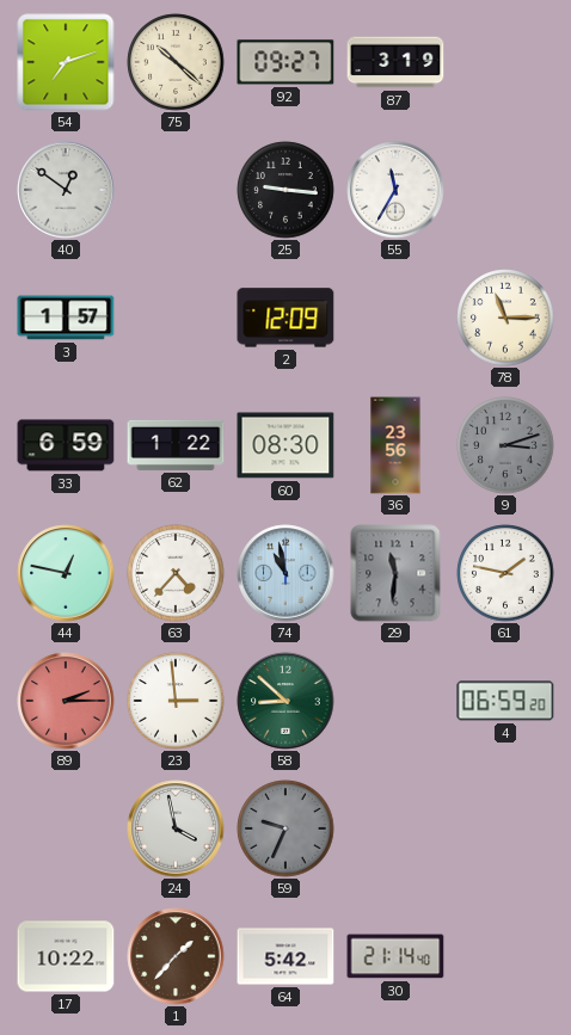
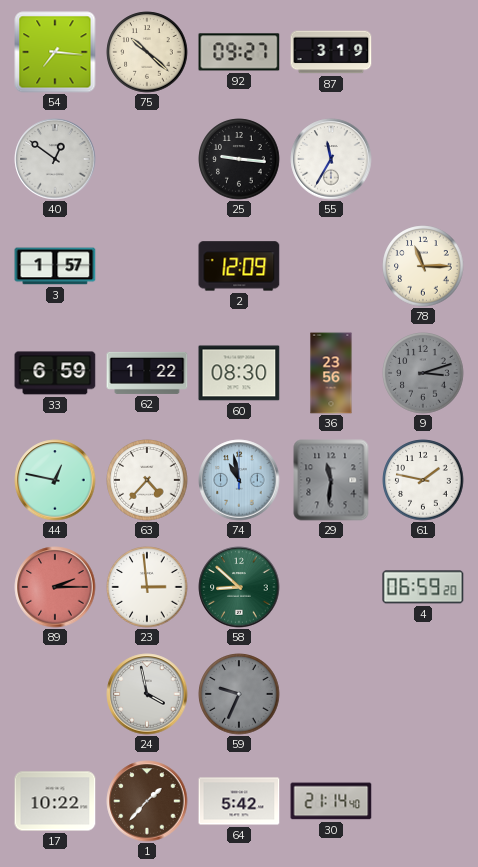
54: 7:12 -> 7:16
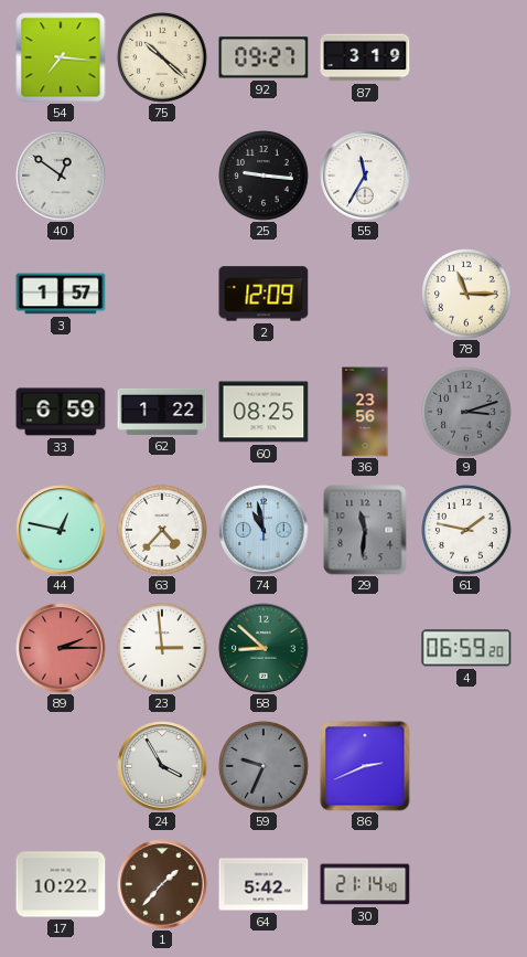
60: 08:30 -> 08:25
24: 3:58 -> 3:55
86: none -> 2:41
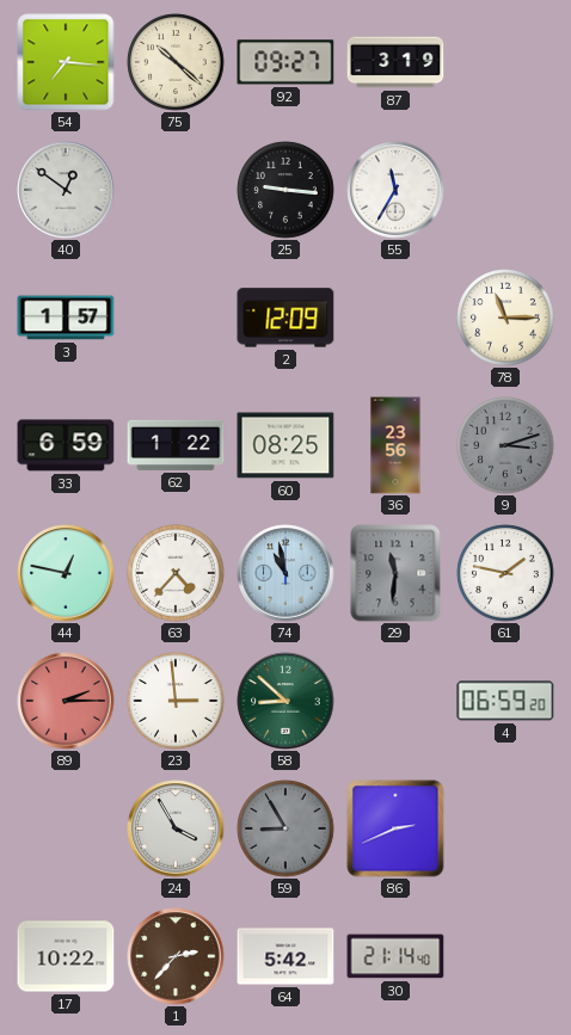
59: 9:34 -> 8:55
1: 1:37 -> 2:37
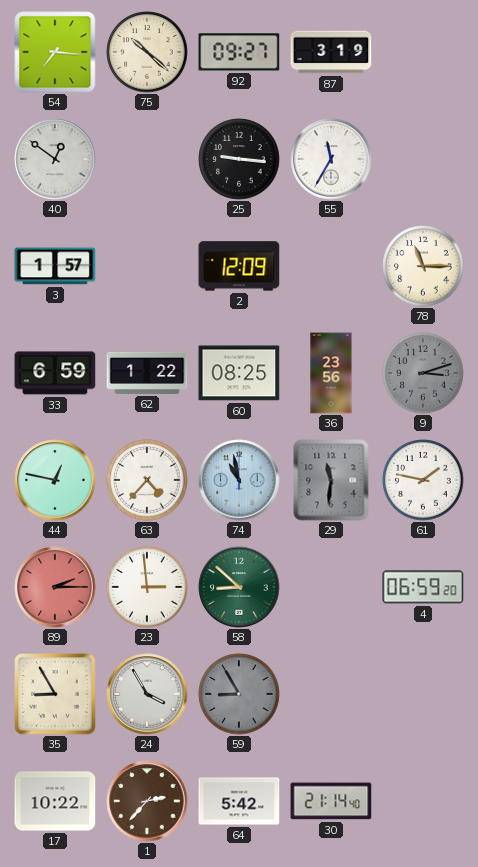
35: none -> 8:55
86: 2:41 -> none
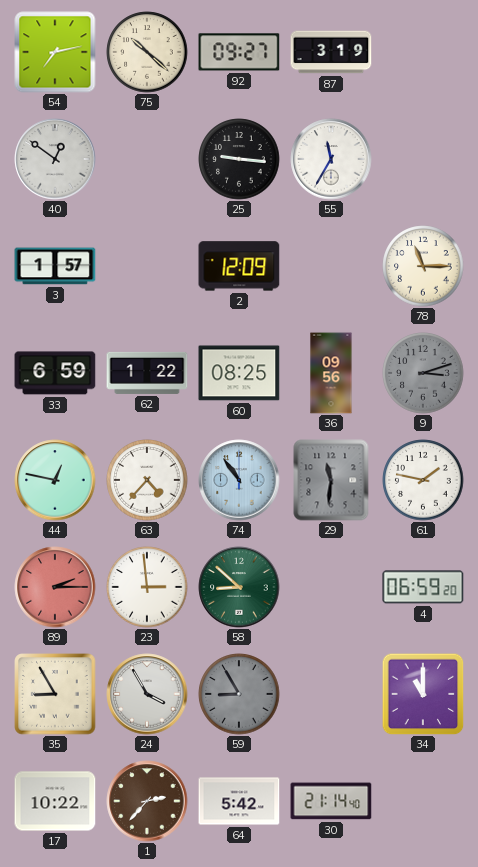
54: 7:16 -> 7:13
36: 23:56 -> 09:56
74: 10:58 -> 10:54
34: none -> 11:00
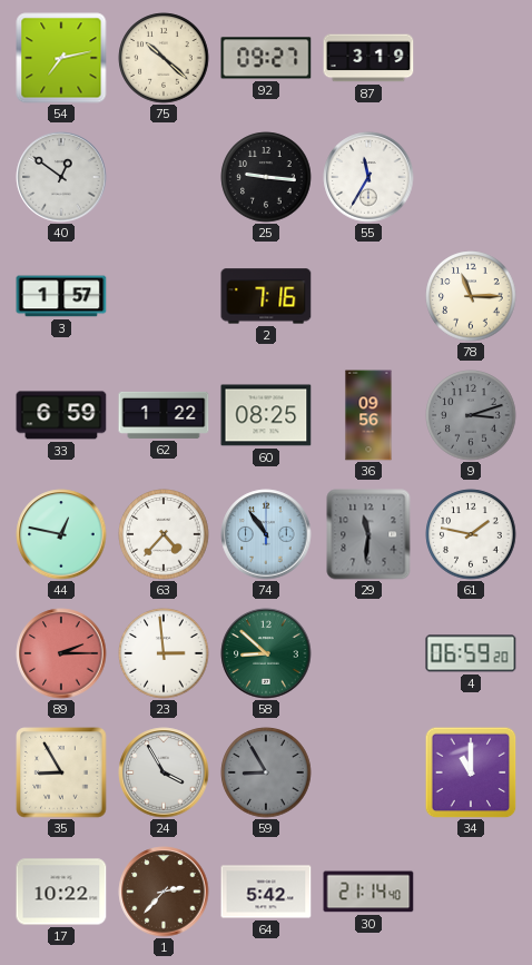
2: 12:09 -> 7:16
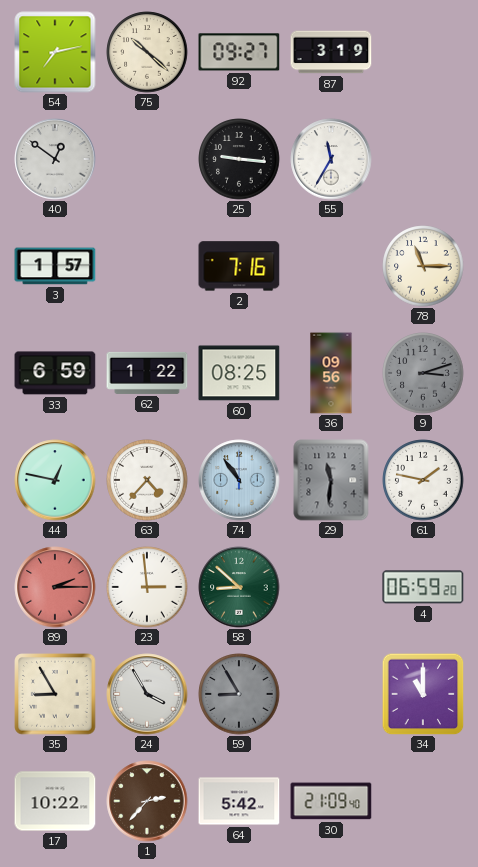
30: 21:14 -> 21:09
